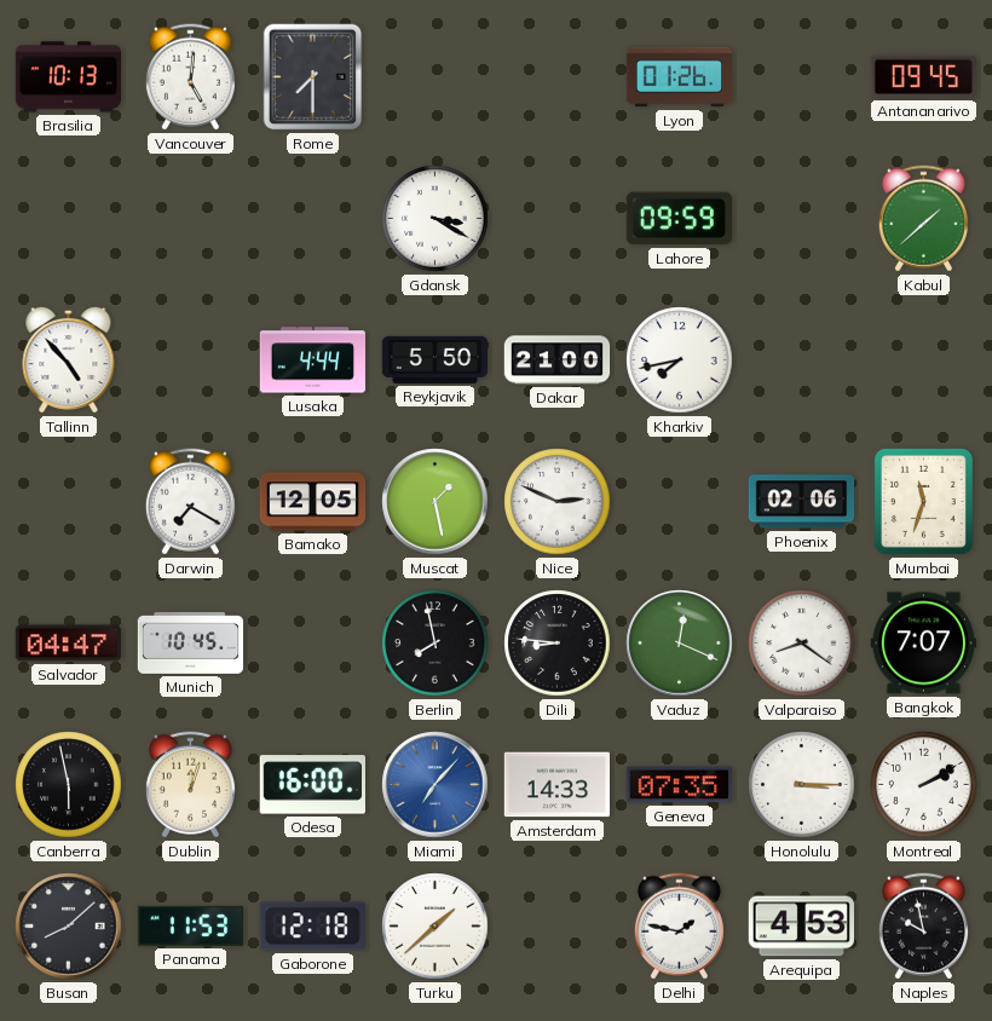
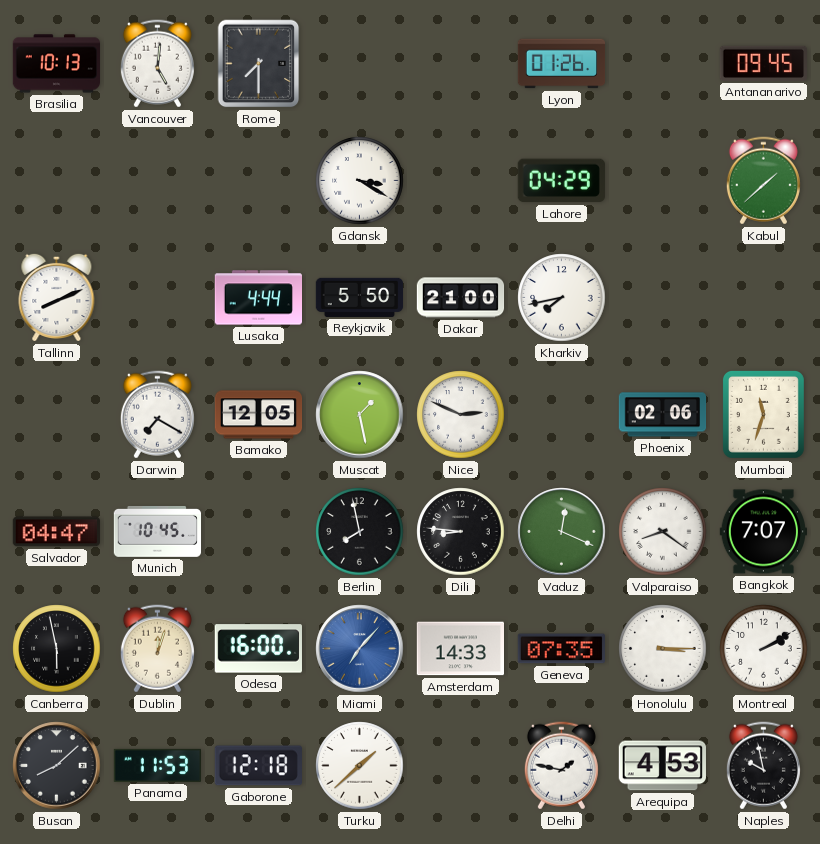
Lahore: 09:59 -> 04:29
Tallinn: 4:53 -> 8:11
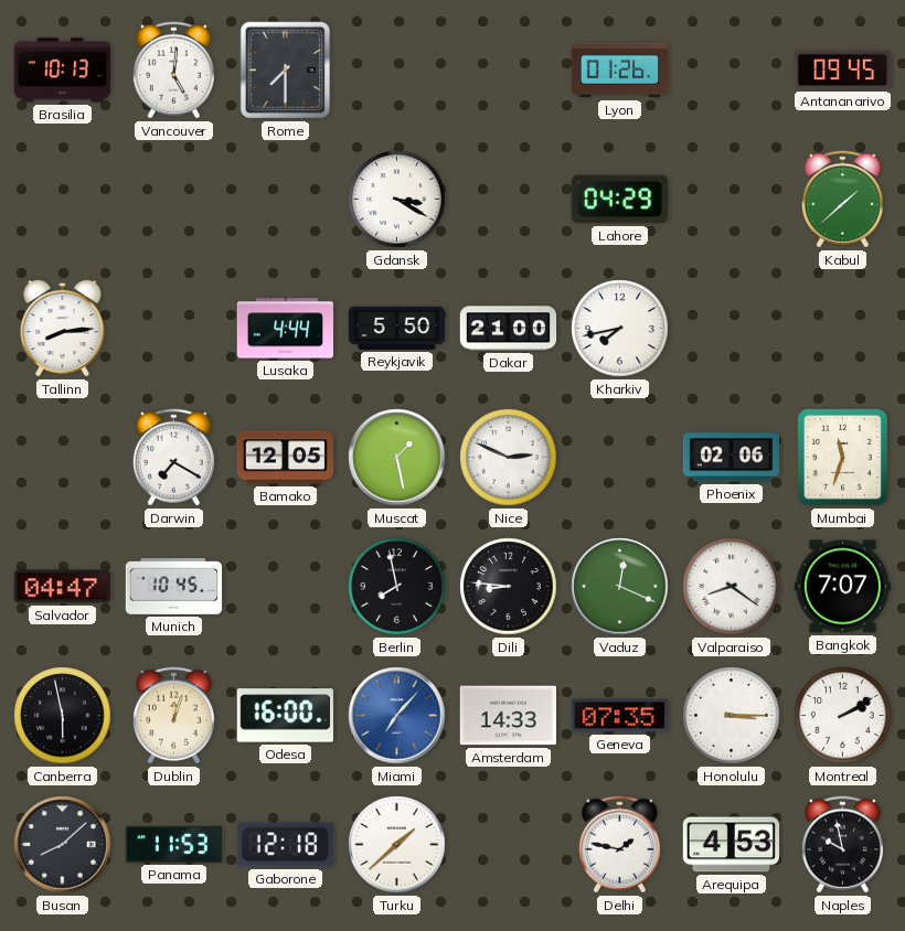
Tallinn: 8:11 -> 8:14
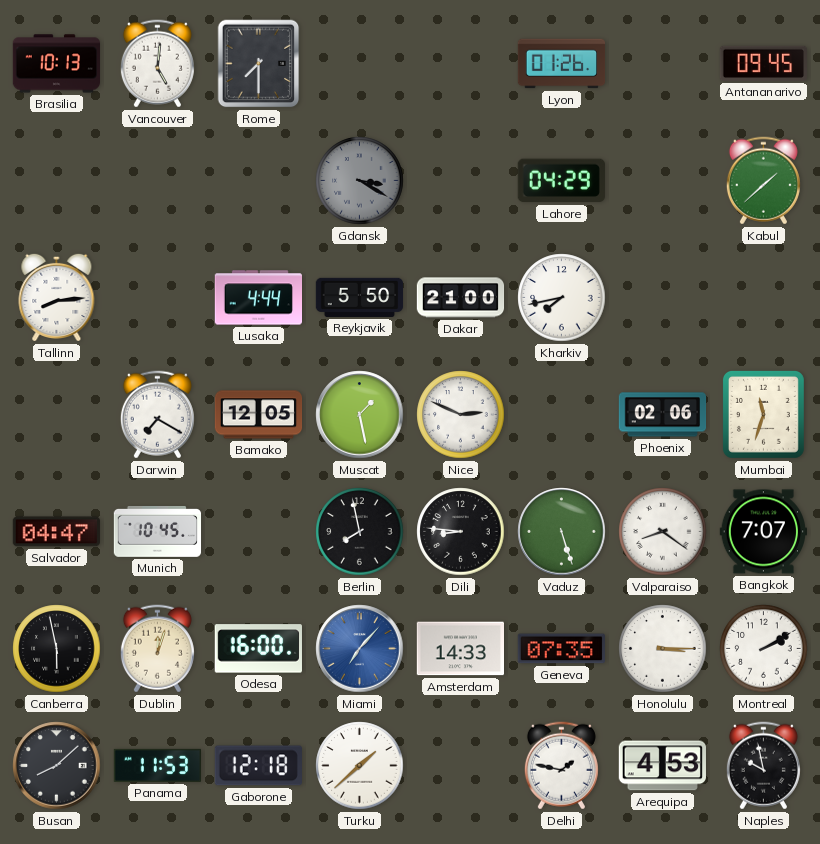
Gdansk dial: white -> grey
Vaduz: 12:19 -> 5:27
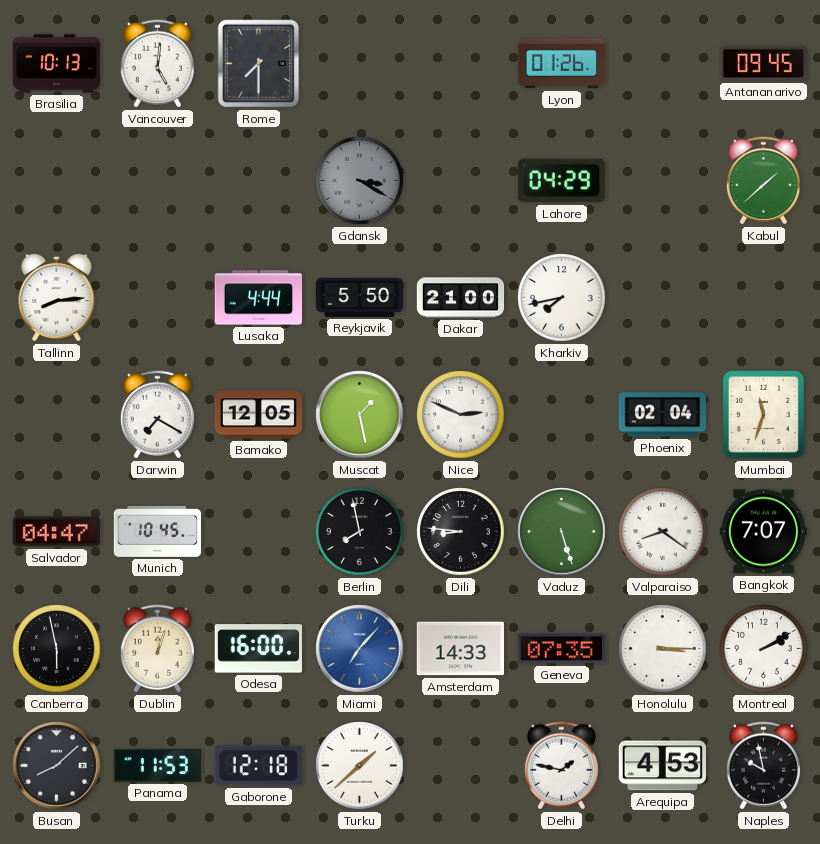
Phoenix: 02:06 -> 02:04
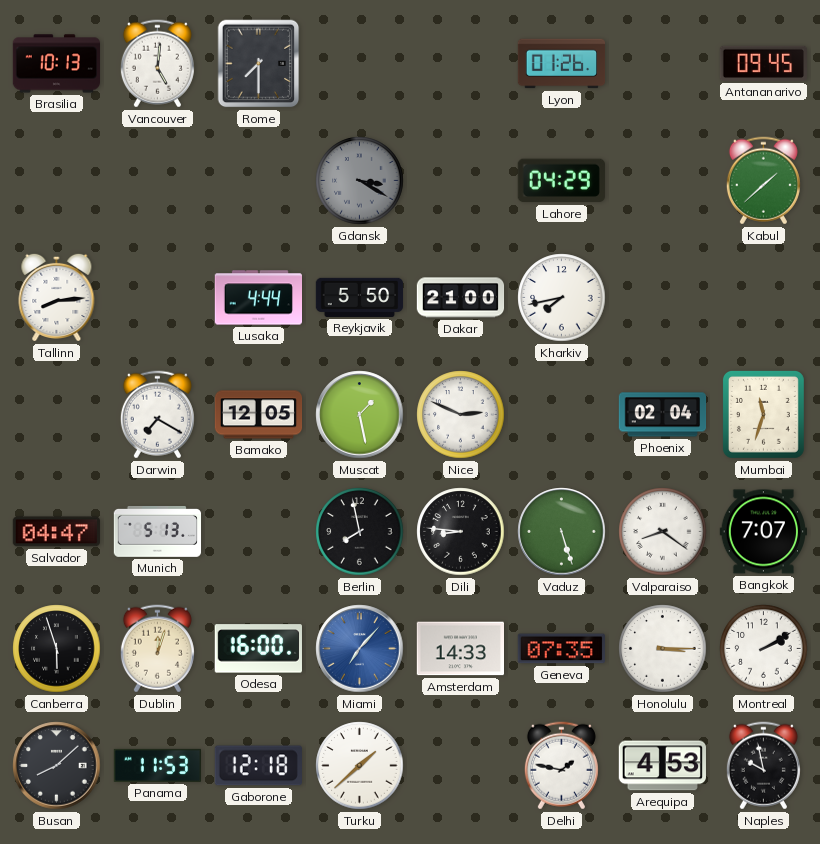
Munich: 10:45 -> 5:13
Canberra: 5:58 -> 5:57
